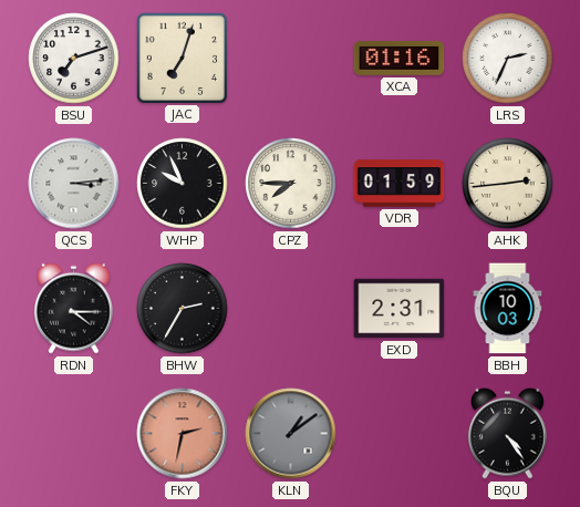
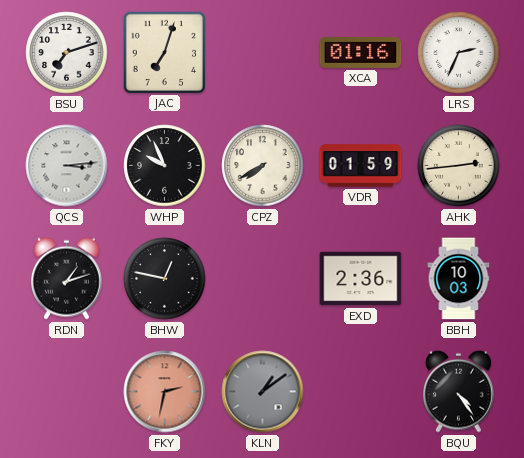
CPZ: 7:45 -> 7:40
RDN: 4:15 -> 1:12
BHW: 2:35 -> 12:47
EXD: 2:31 -> 2:36
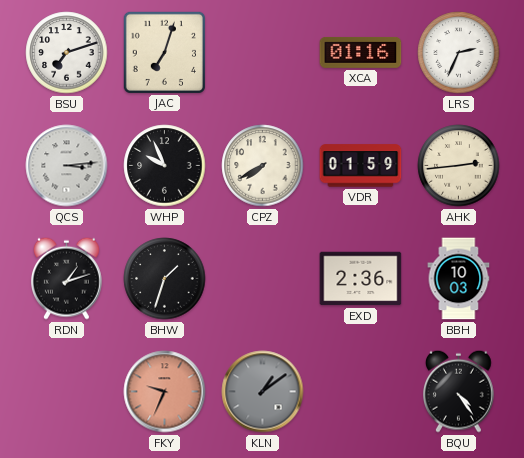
BHW: 12:47 -> 1:33
FKY: 2:32 -> 9:34
